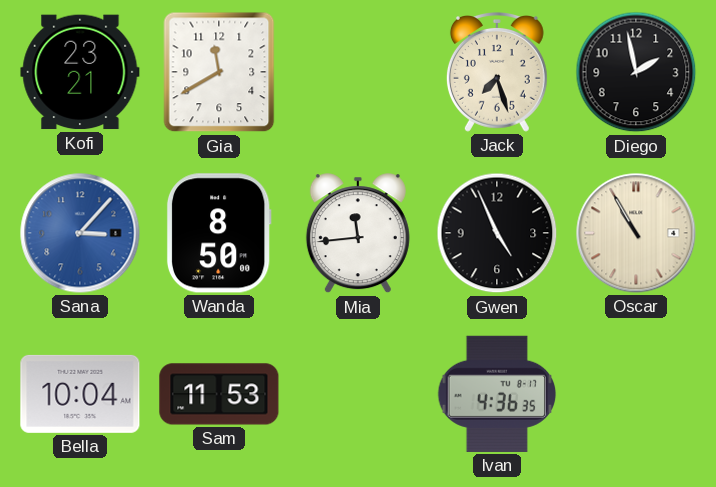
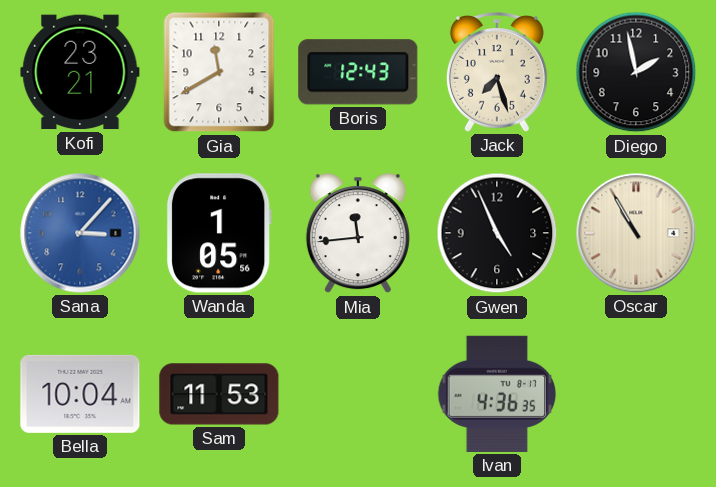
Boris: none -> 12:43
Wanda: 8:50 -> 1:05
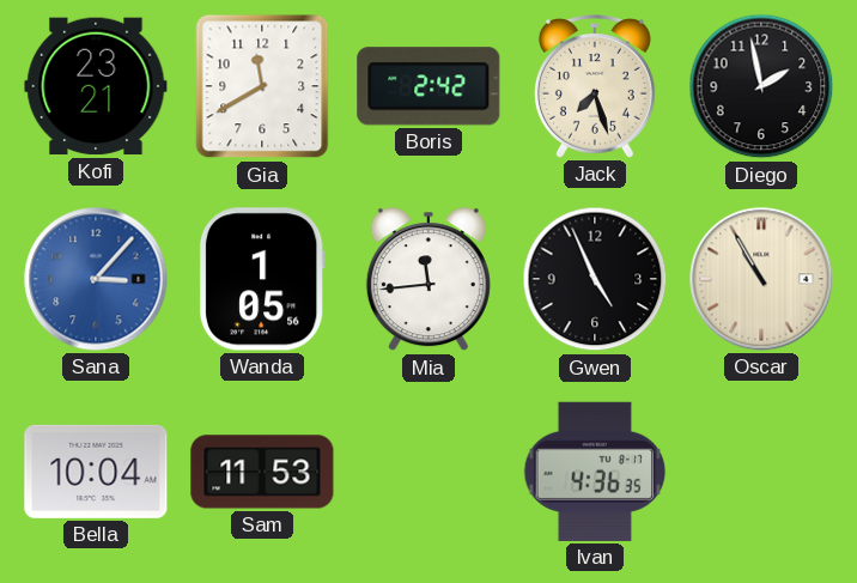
Boris: 12:43 -> 2:42
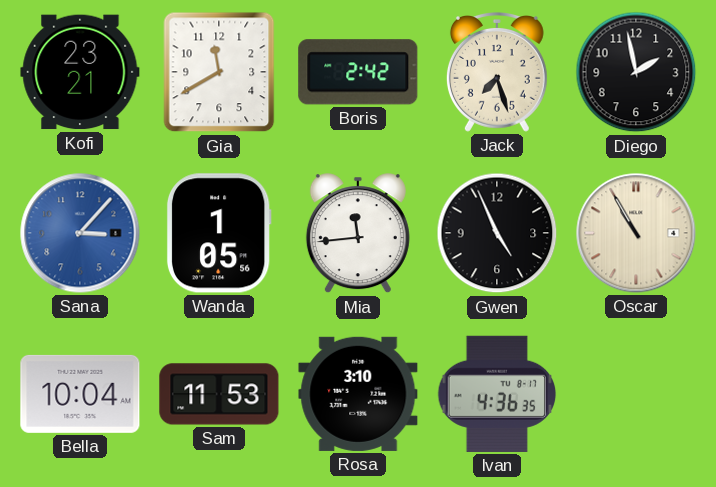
Rosa: none -> 3:10
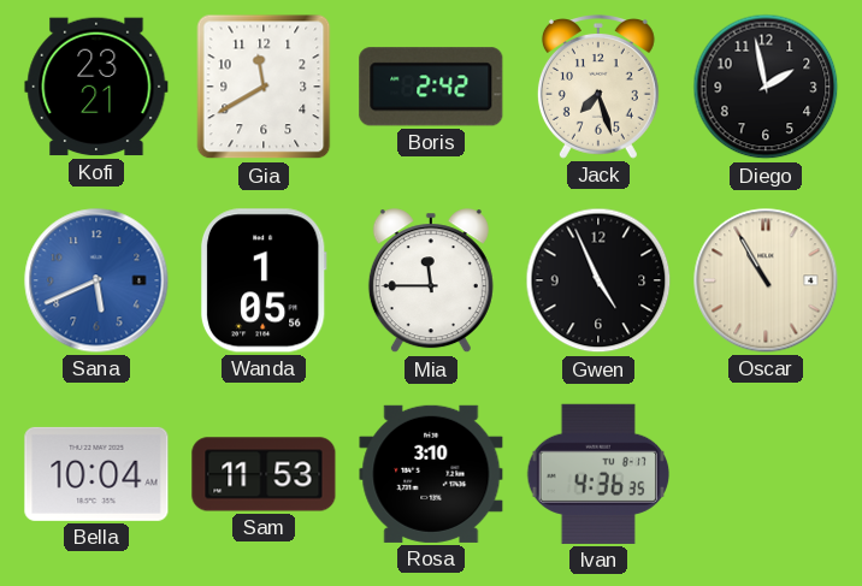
Sana: 3:07 -> 5:41
Mia: 11:44 -> 11:45
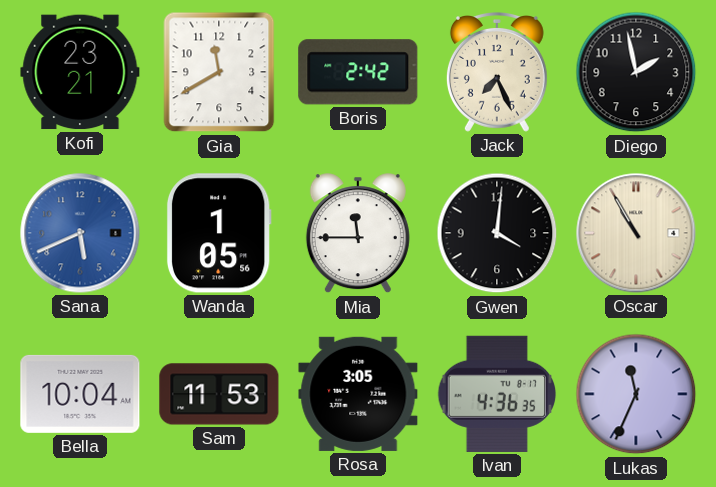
Jack: 7:27 -> 7:26
Gwen: 4:56 -> 4:01
Rosa: 3:10 -> 3:05
Lukas: none -> 11:34
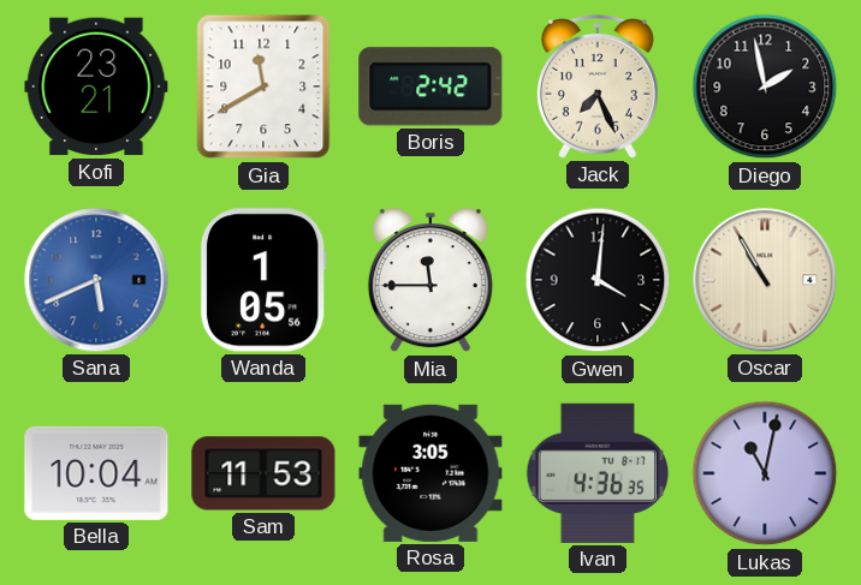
Lukas: 11:34 -> 11:02
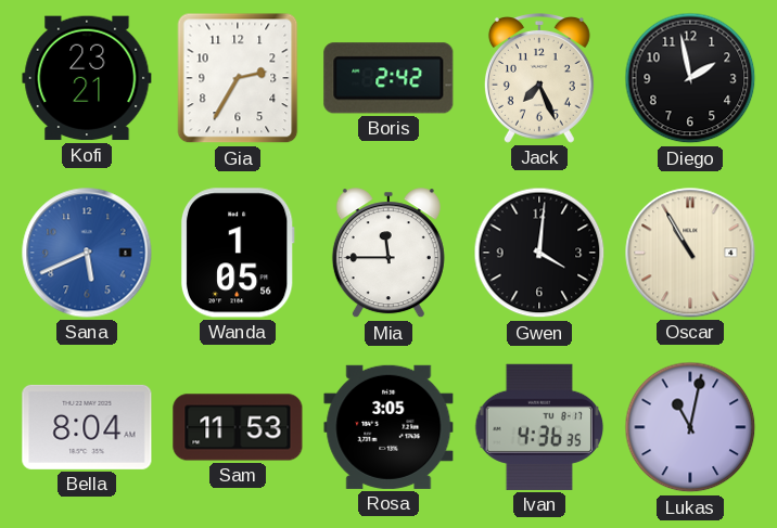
Gia: 11:40 -> 2:35
Bella: 10:04 -> 8:04
